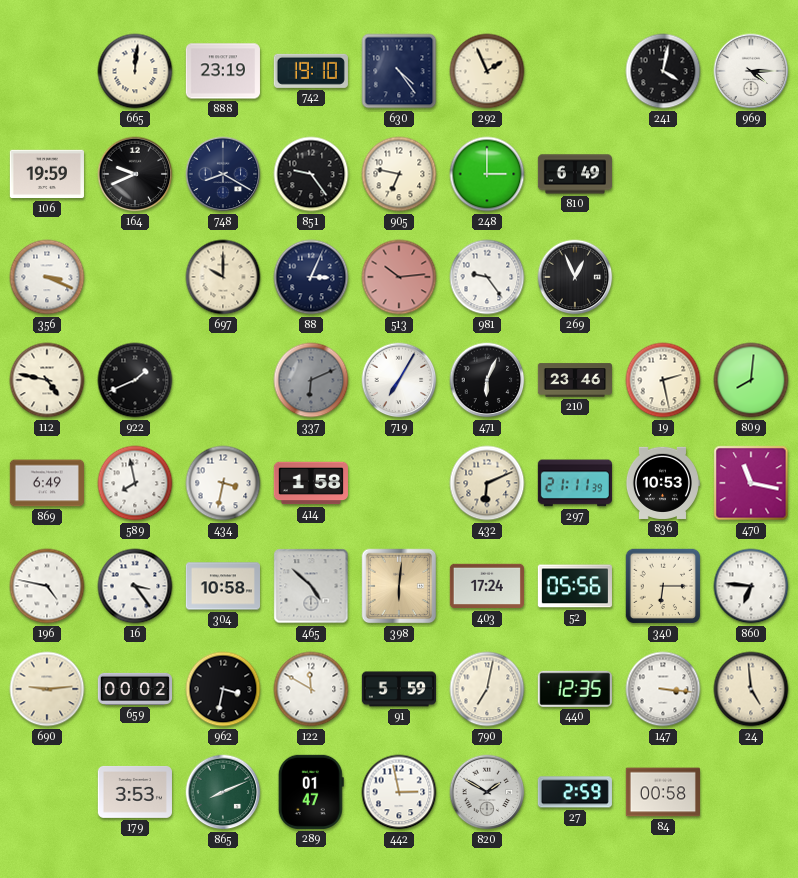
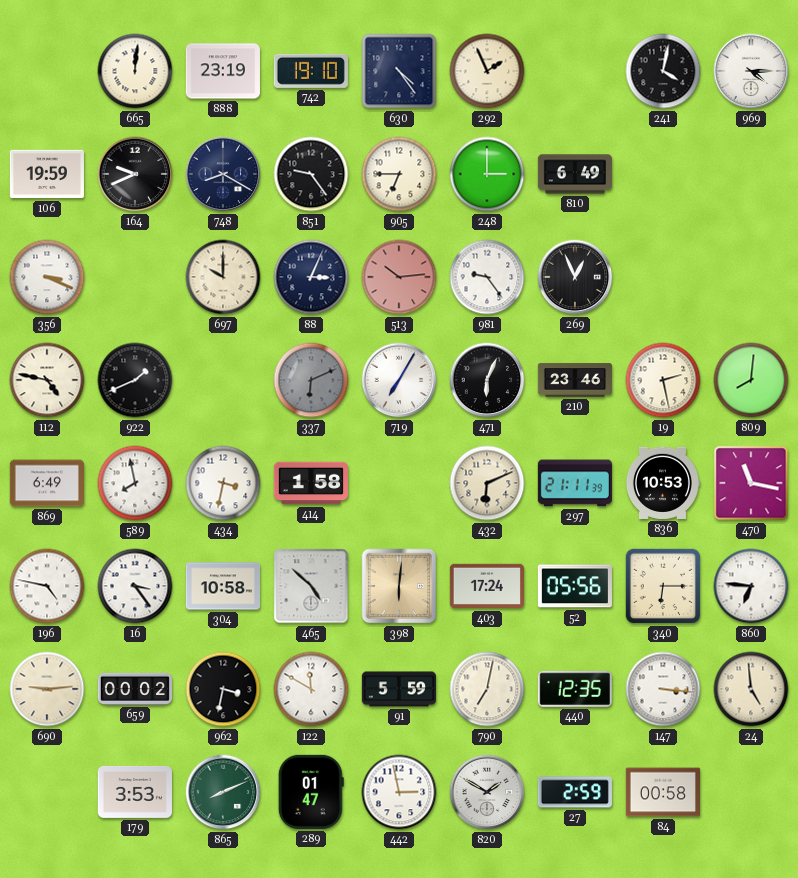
905: 6:47 -> 6:45
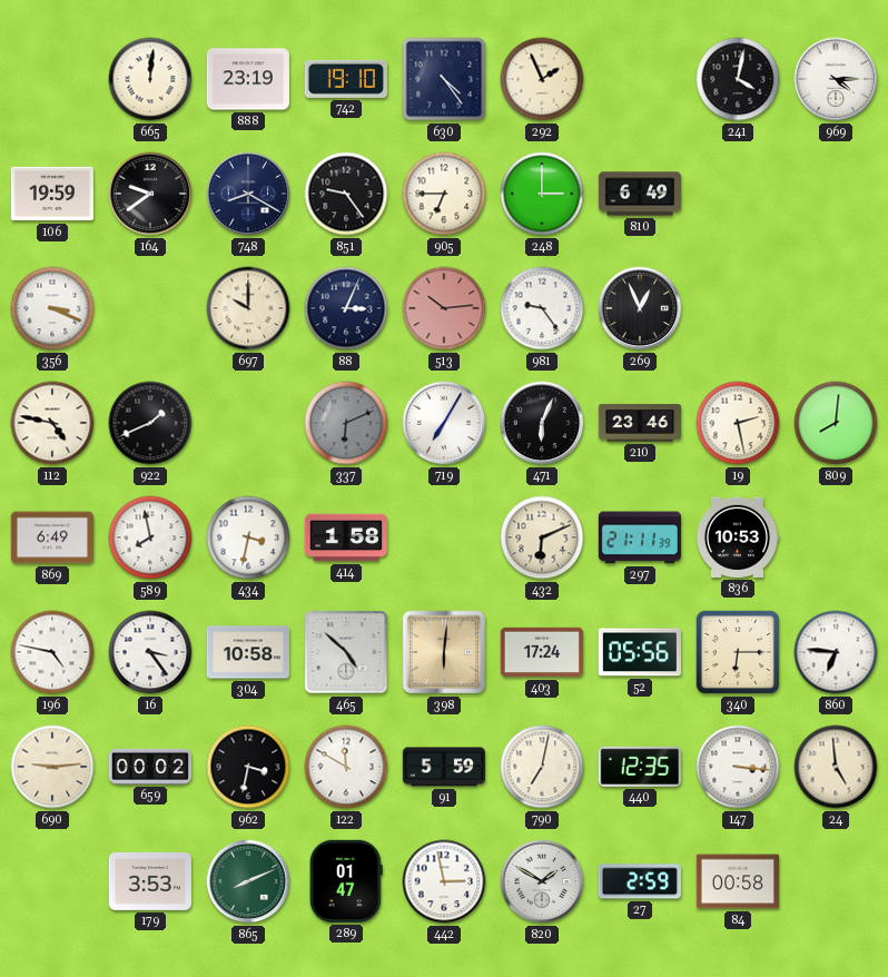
164: 9:41 -> 9:39
470: 11:17 -> none
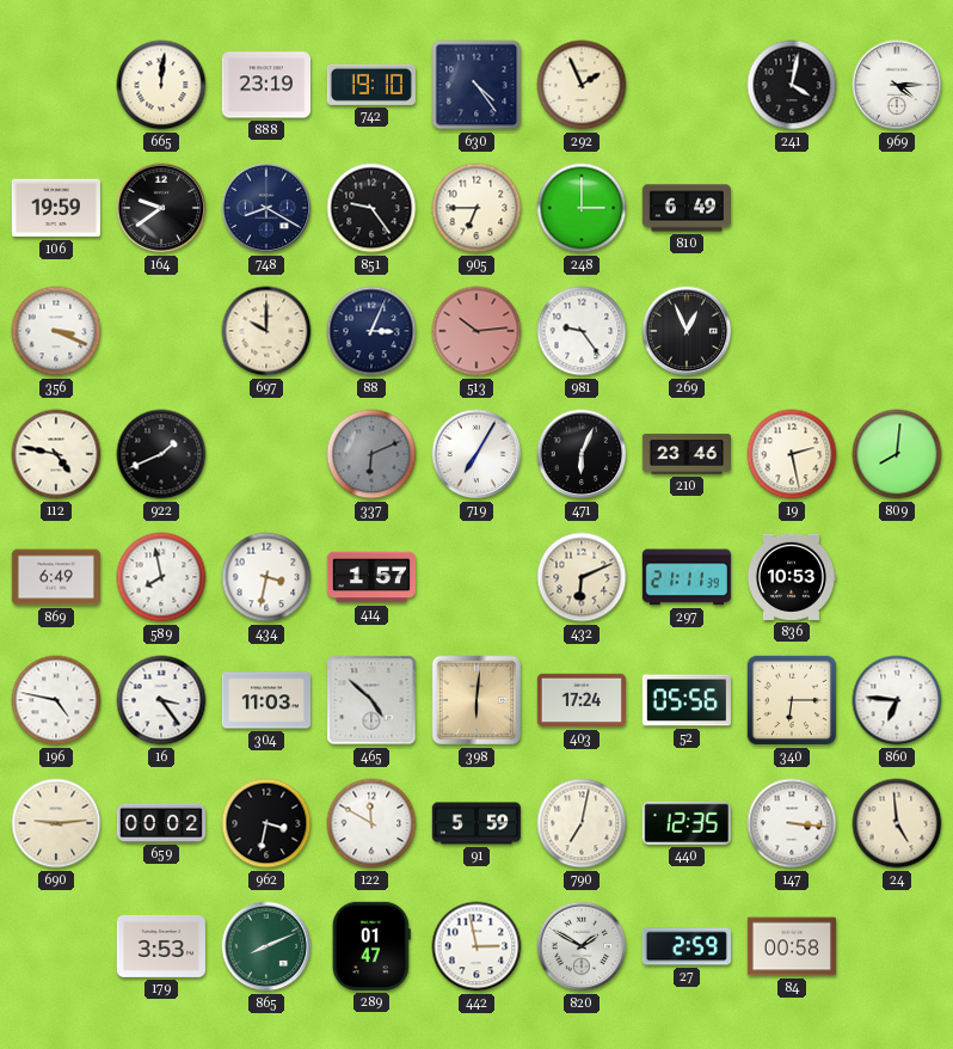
414: 1:58 -> 1:57
304: 10:58 -> 11:03
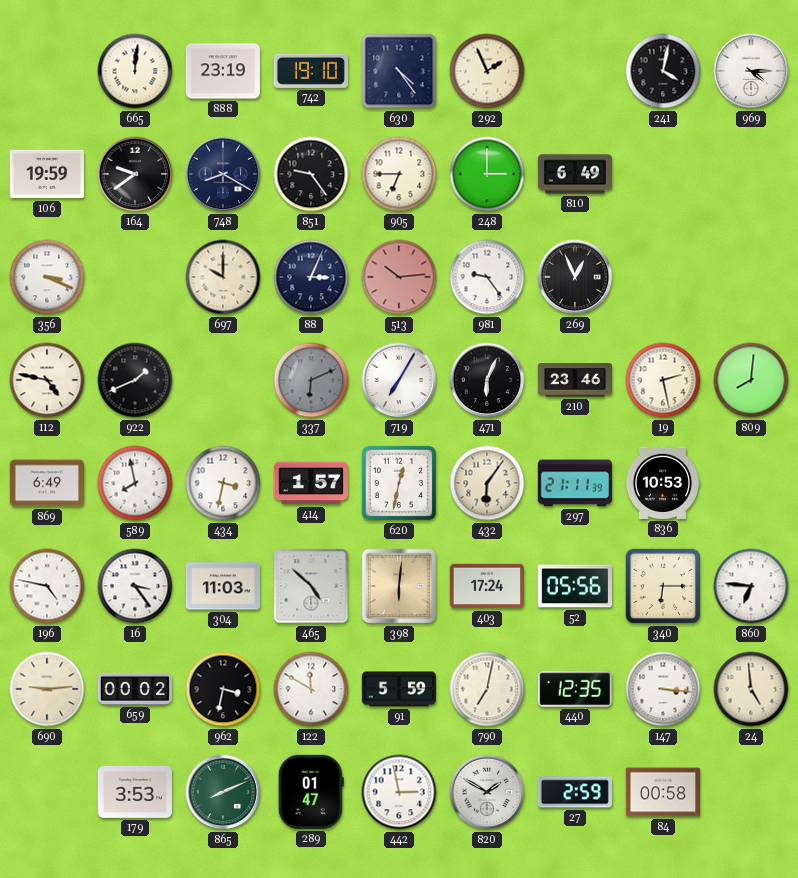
620: none -> 12:32
432: 6:11 -> 6:06
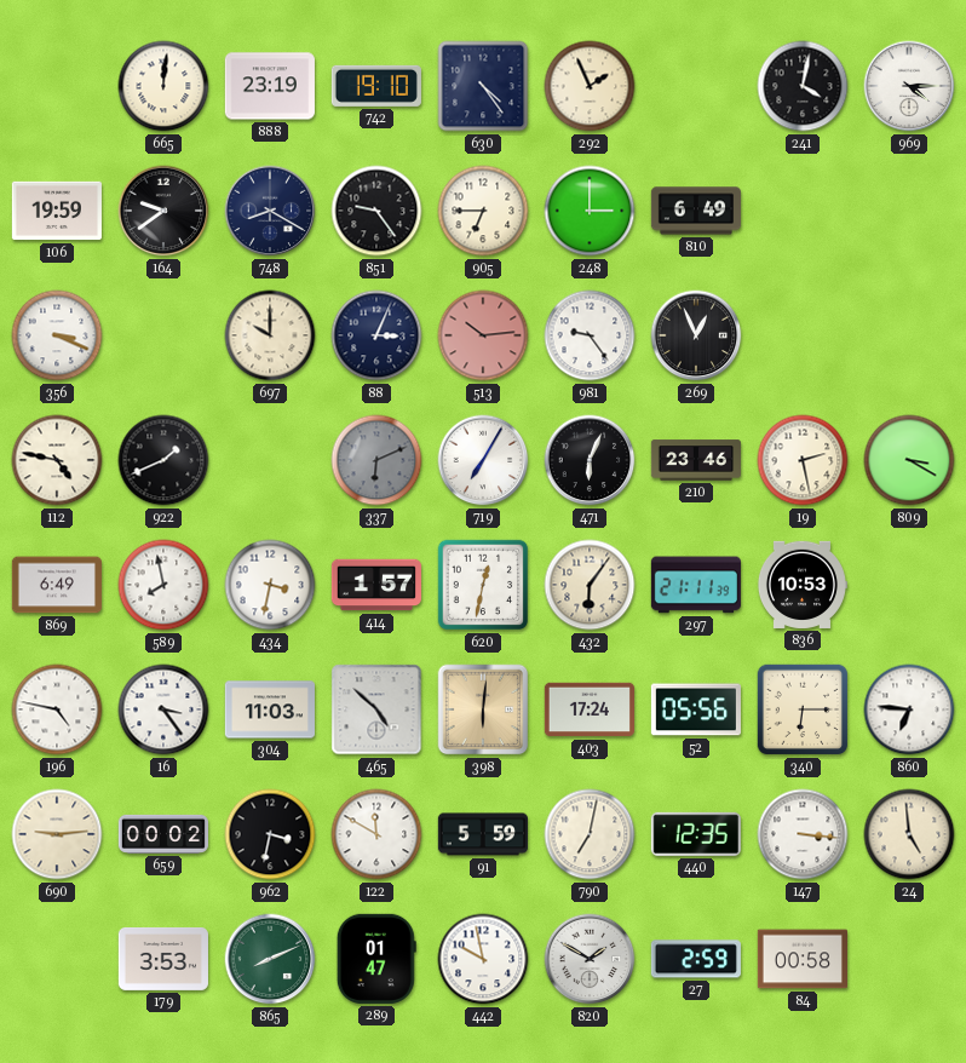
809: 8:01 -> 3:20
442: 2:58 -> 9:58
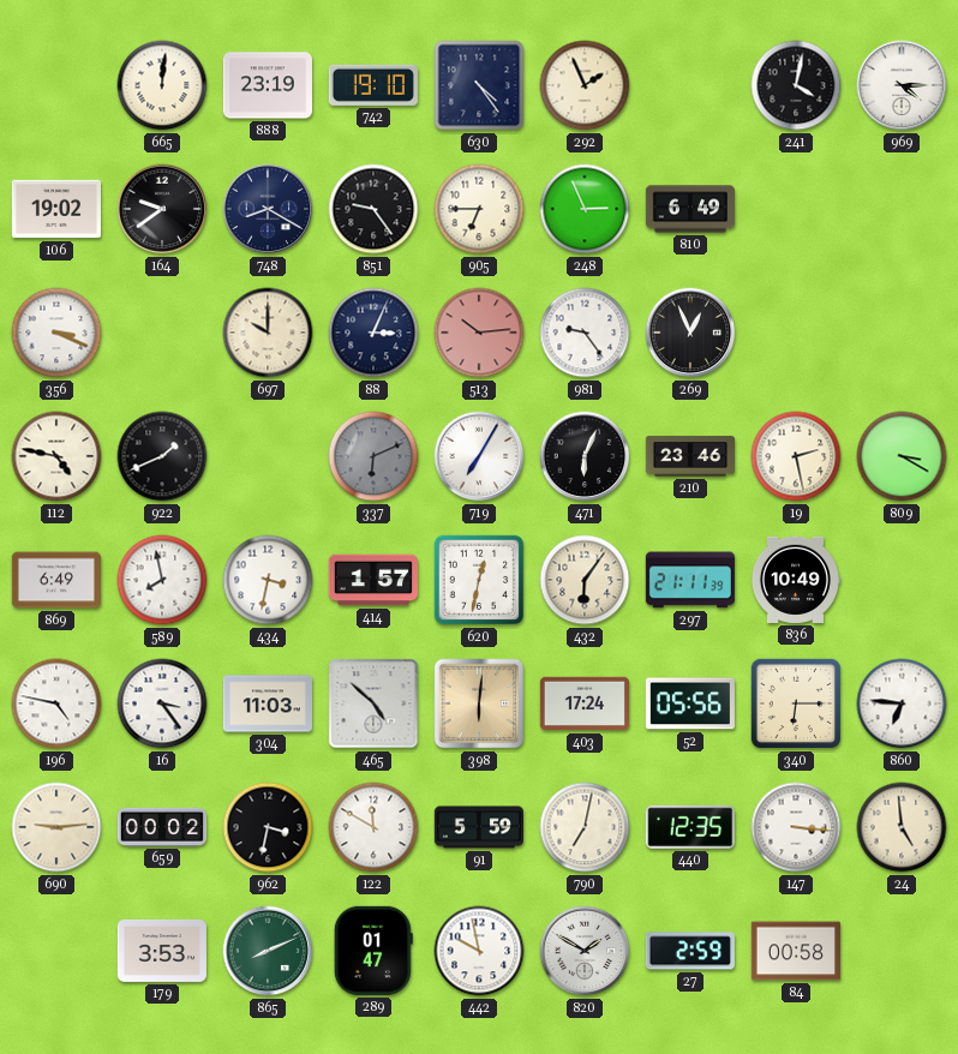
106: 19:59 -> 19:02
248: 3:00 -> 2:56
836: 10:53 -> 10:49
